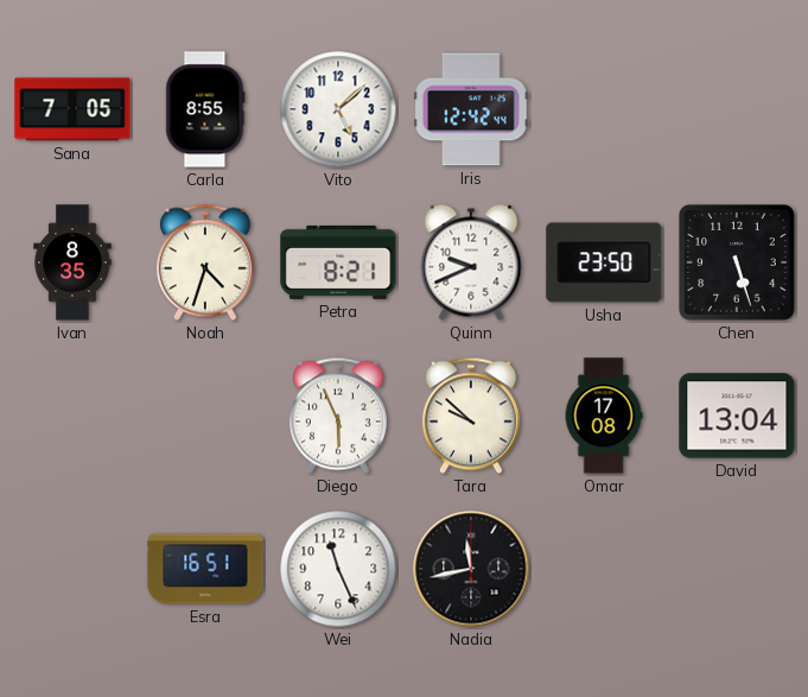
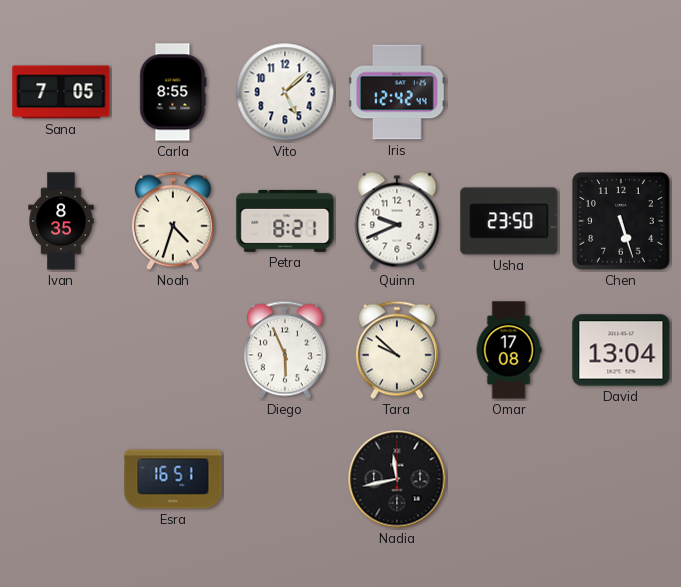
Wei: 11:26 -> none
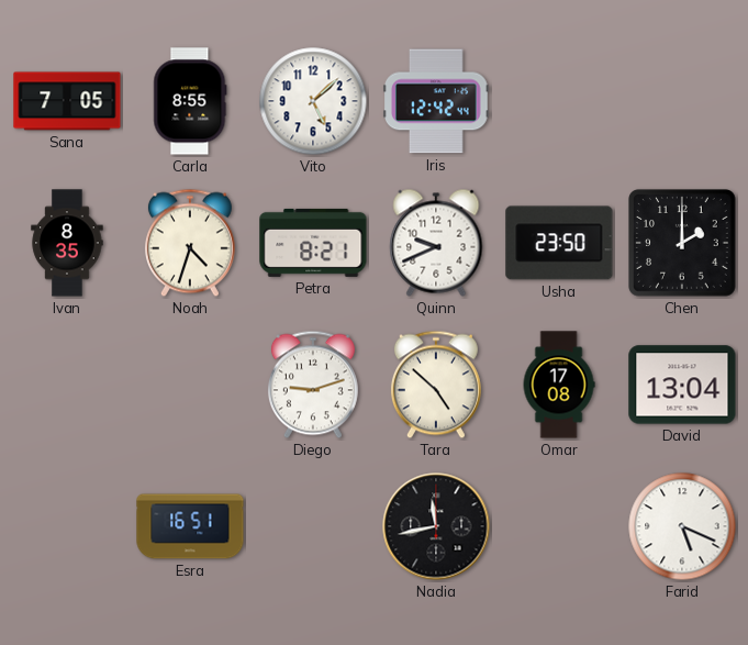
Chen: 5:27 -> 2:00
Diego: 5:56 -> 9:12
Tara: 9:52 -> 4:52
Farid: none -> 5:19
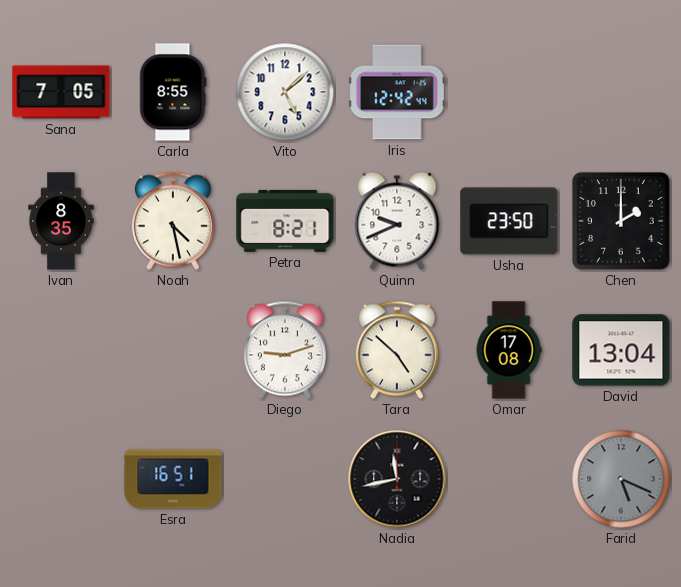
Noah: 4:33 -> 4:28
Farid dial: white -> grey
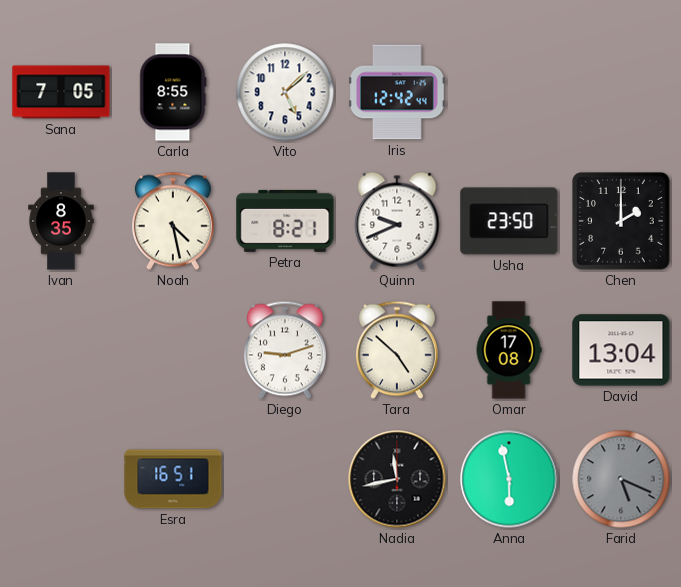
Anna: none -> 5:58
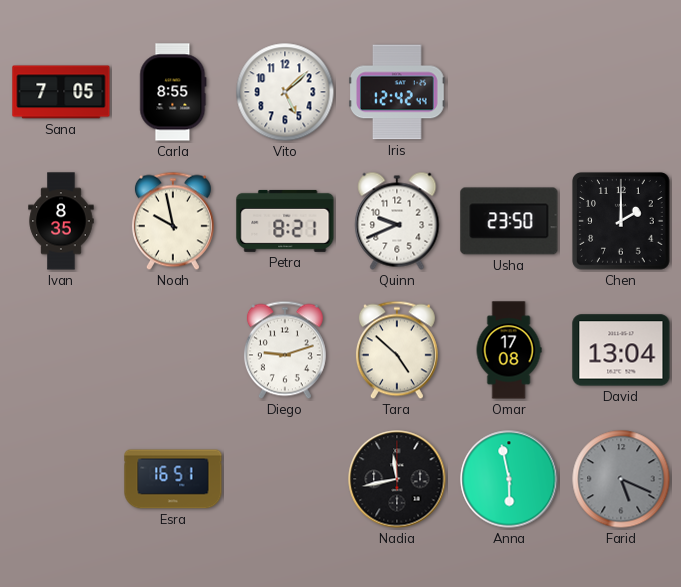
Noah: 4:28 -> 9:58
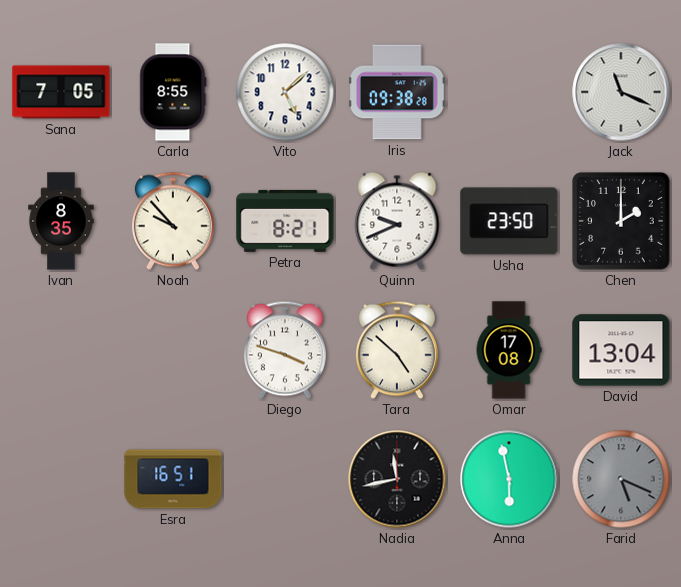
Iris: 12:42 -> 09:38
Jack: none -> 11:19
Noah: 9:58 -> 9:53
Diego: 9:12 -> 3:48
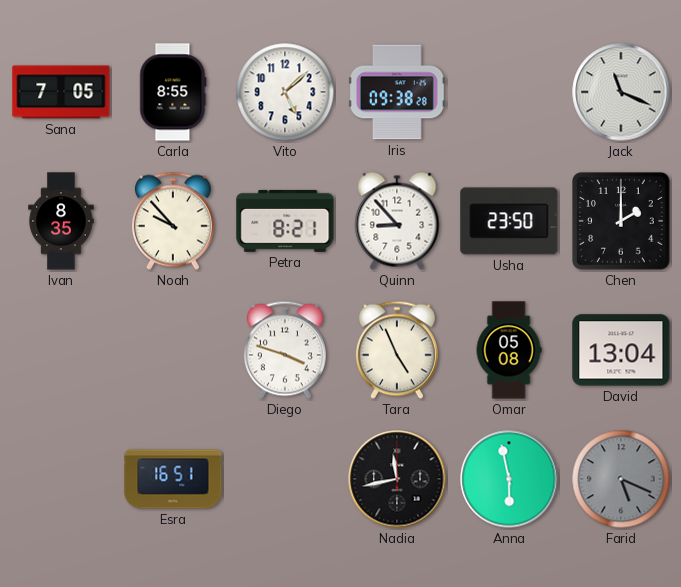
Quinn: 9:41 -> 8:53
Tara: 4:52 -> 4:56
Omar: 17:08 -> 05:08
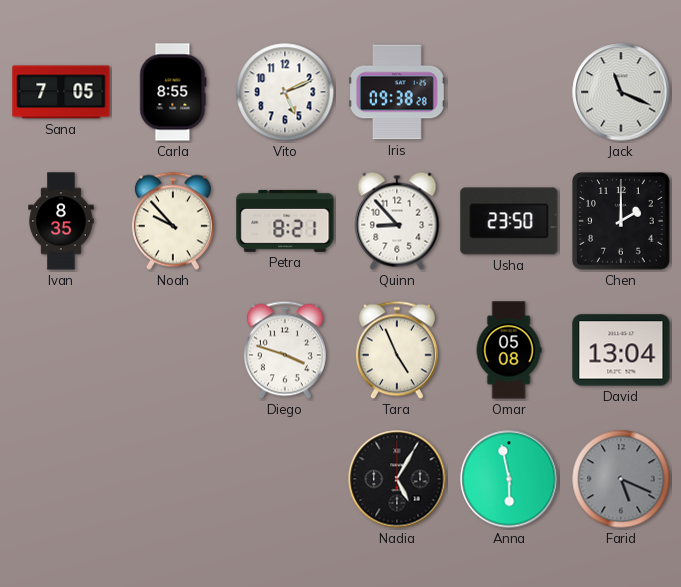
Vito: 5:08 -> 5:11
Esra: 16:51 -> none
Nadia: 11:43 -> 5:05
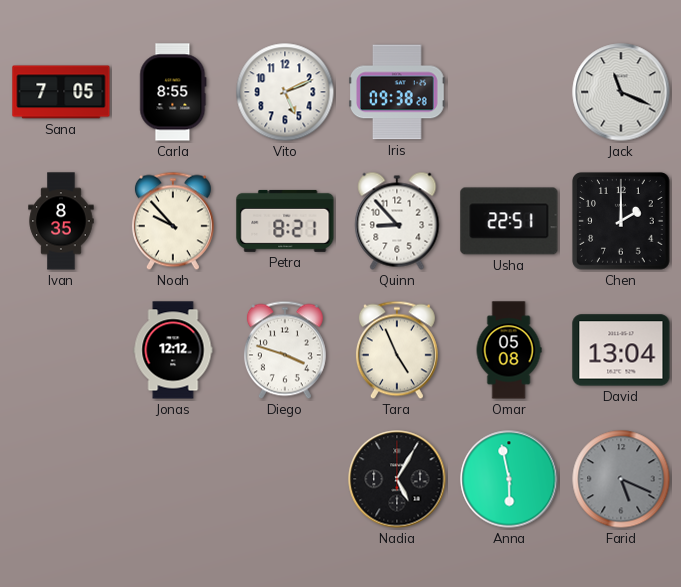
Usha: 23:50 -> 22:51
Jonas: none -> 12:12
